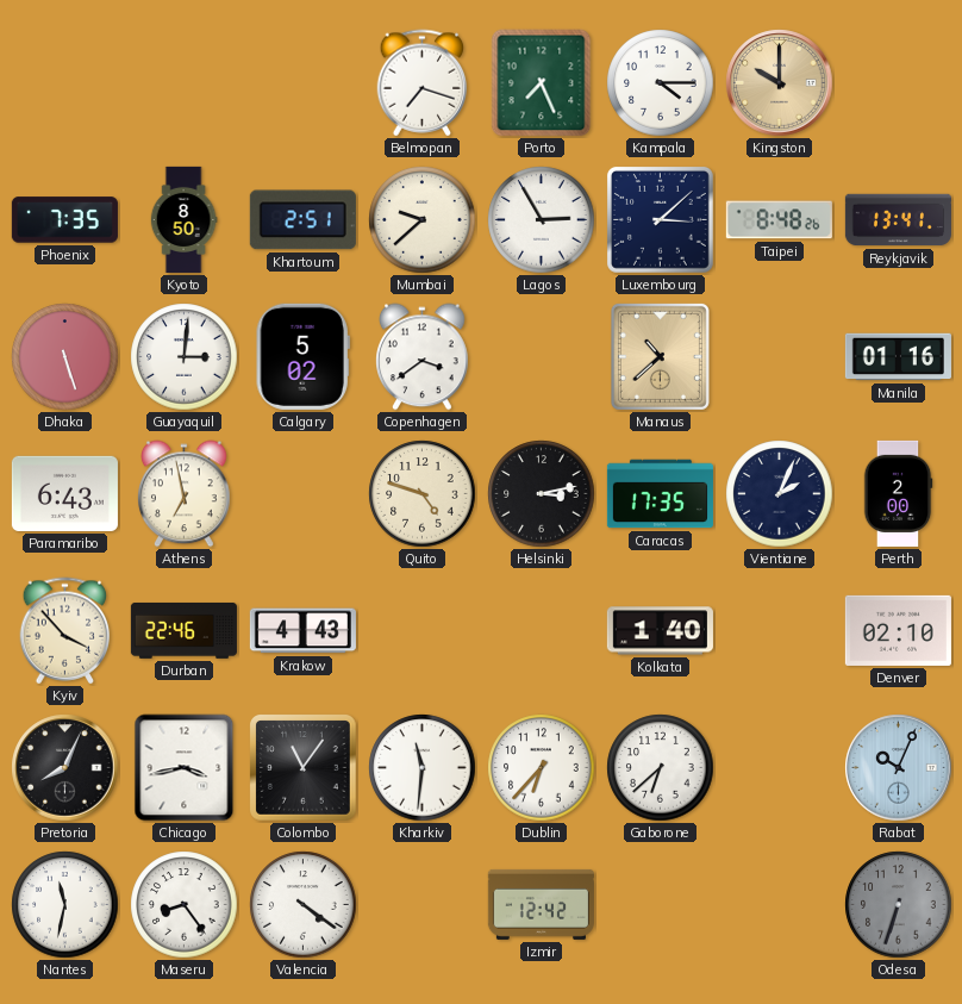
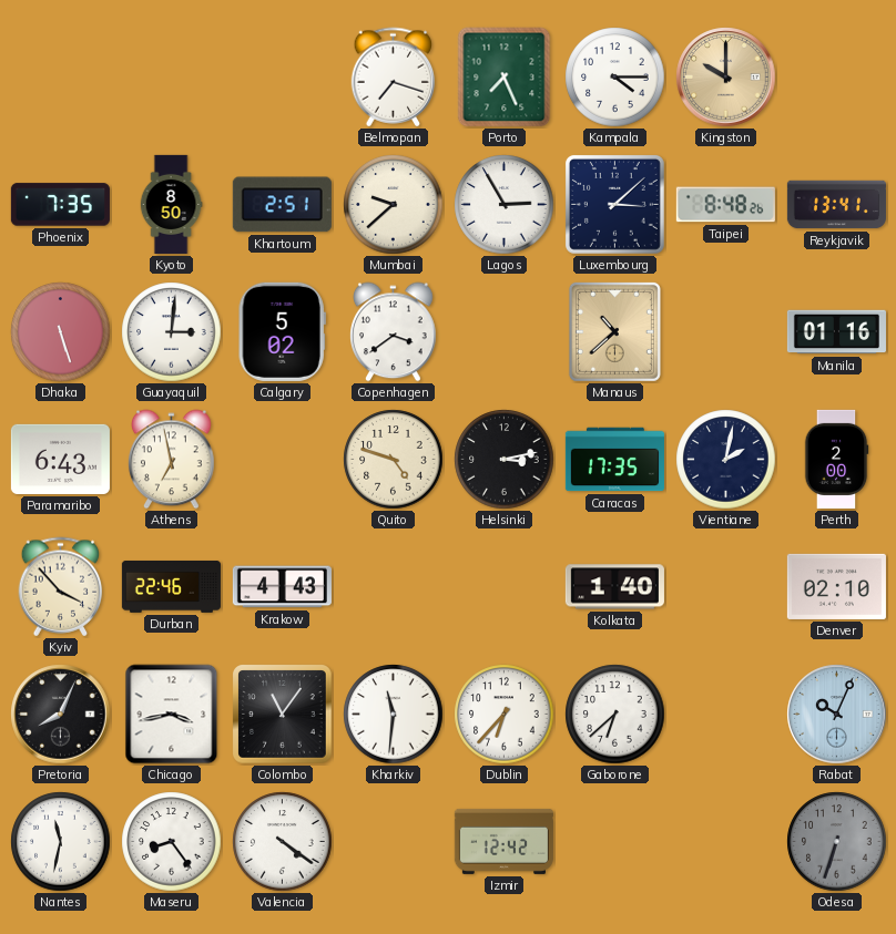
Vientiane: 2:04 -> 2:02
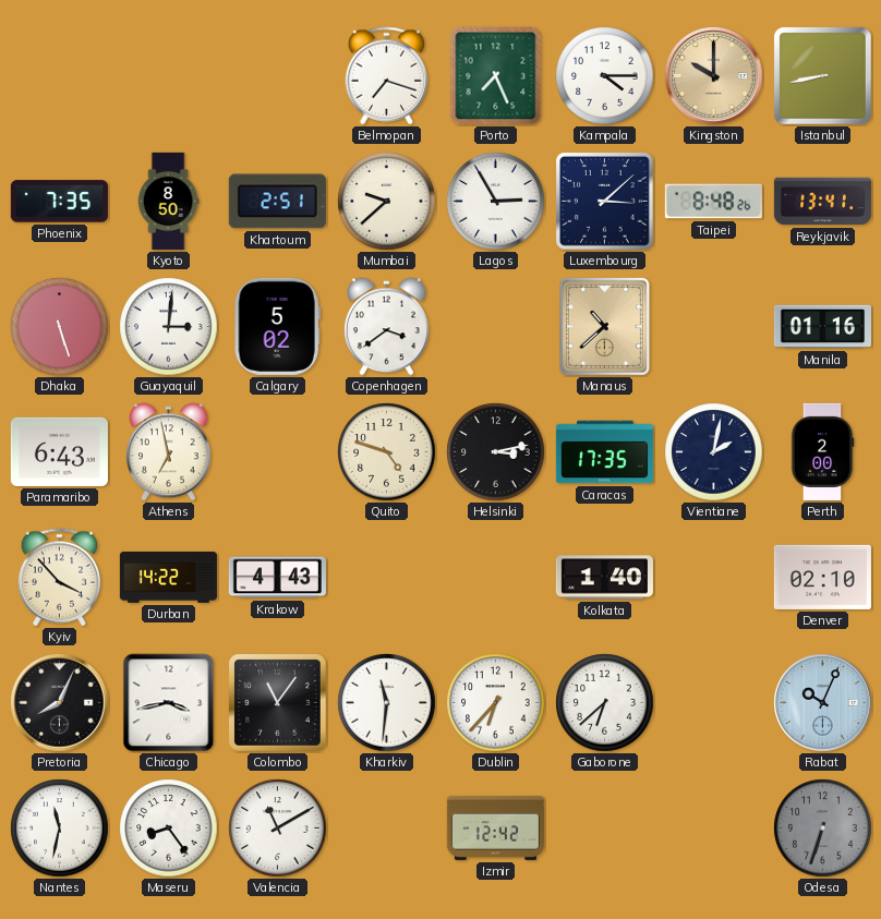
Istanbul: none -> 8:43
Durban: 22:46 -> 14:22
Valencia: 4:21 -> 11:10
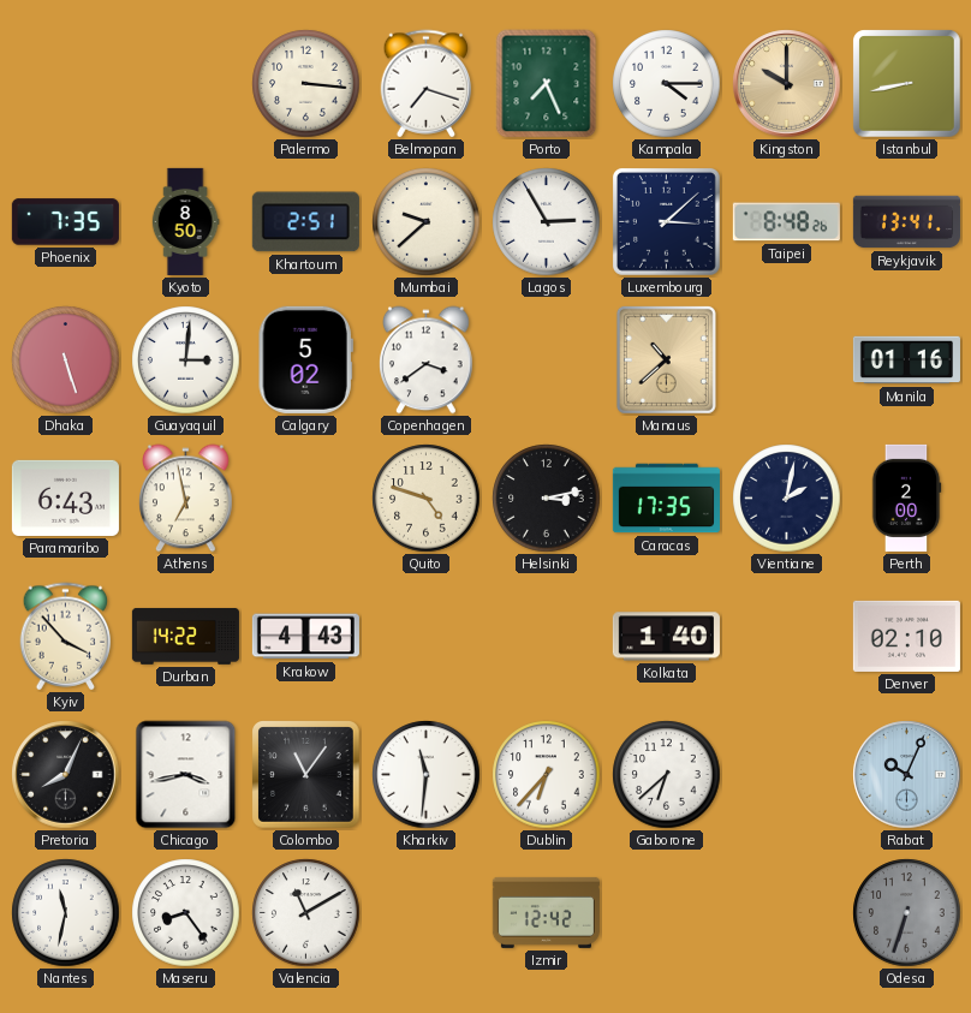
Palermo: none -> 3:16
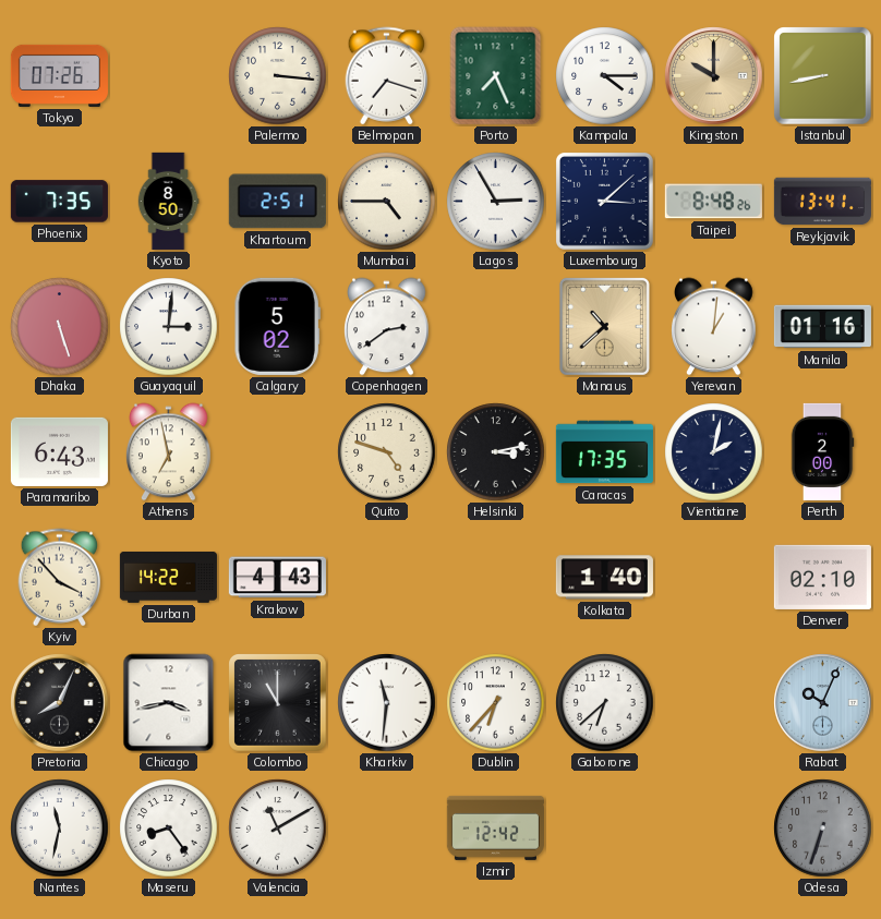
Tokyo: none -> 07:26
Mumbai: 9:38 -> 4:45
Copenhagen: 3:39 -> 2:39
Yerevan: none -> 1:01
Colombo: 11:06 -> 11:00
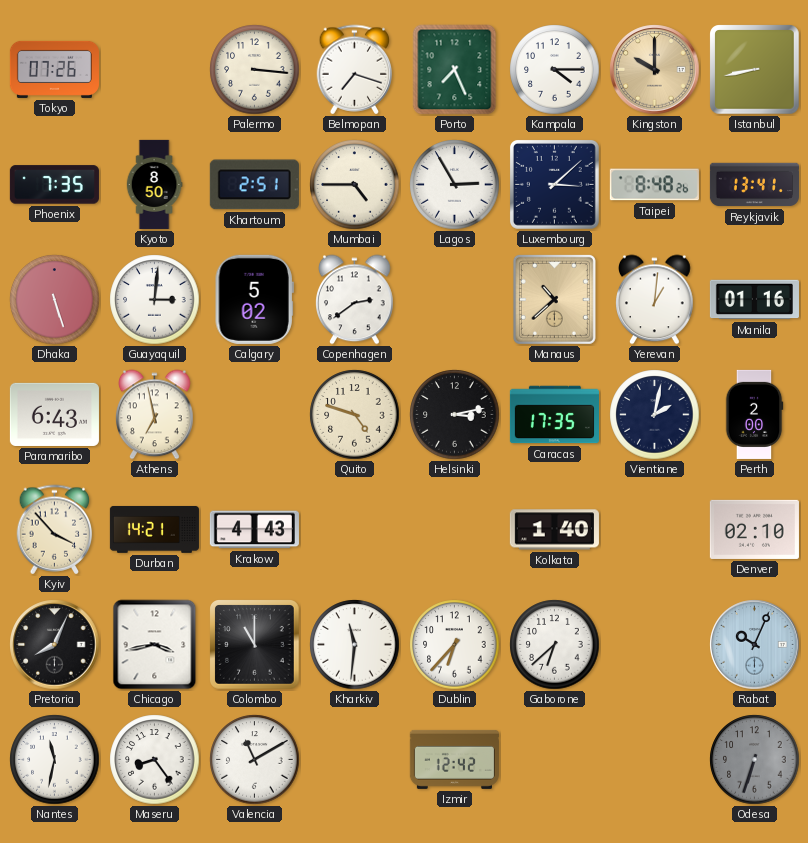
Durban: 14:22 -> 14:21
